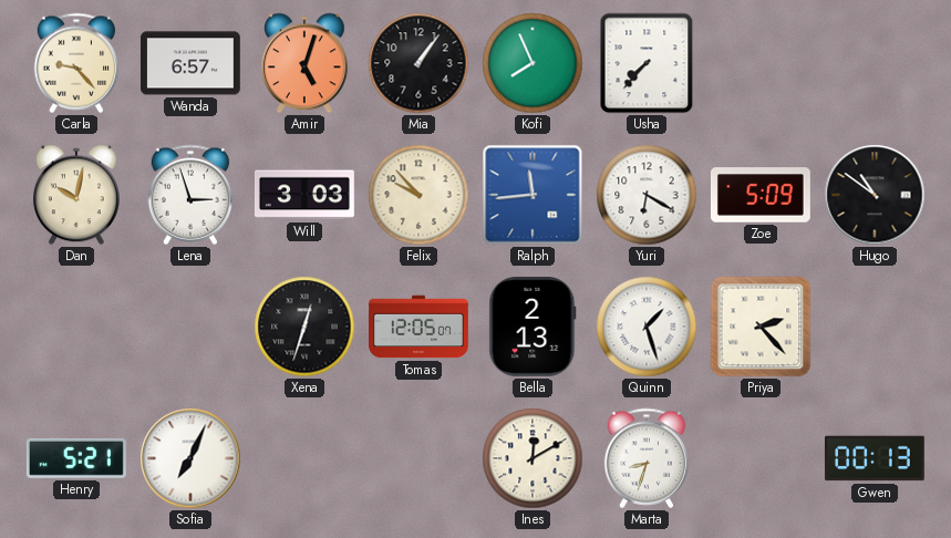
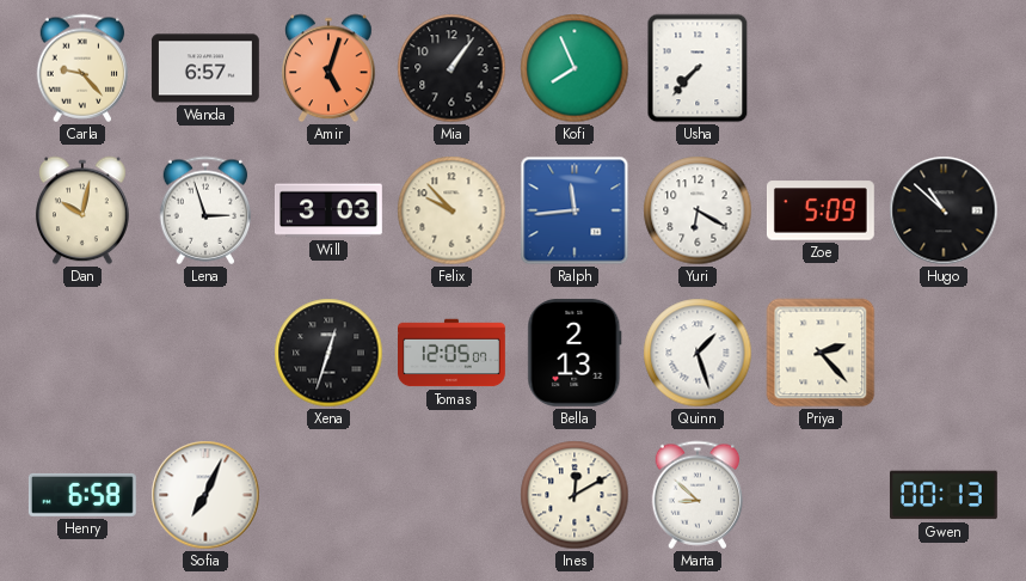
Hugo: 10:51 -> 10:52
Henry: 5:21 -> 6:58
Marta: 8:33 -> 8:52
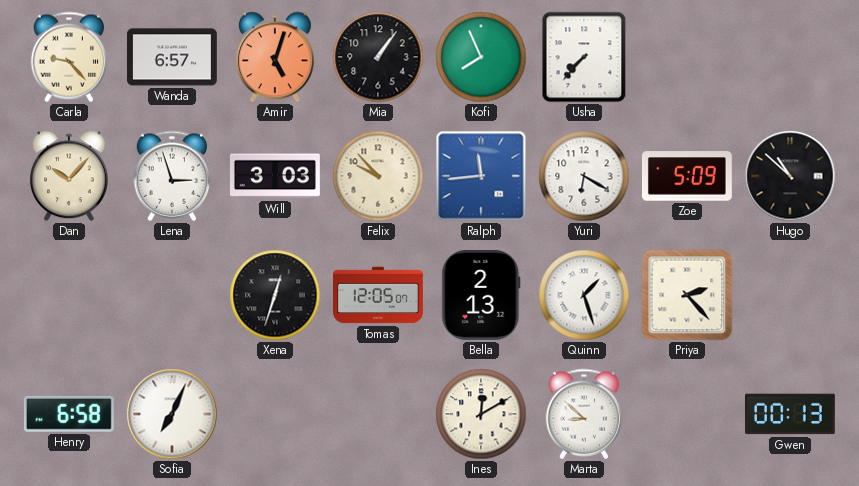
Dan: 10:02 -> 10:07
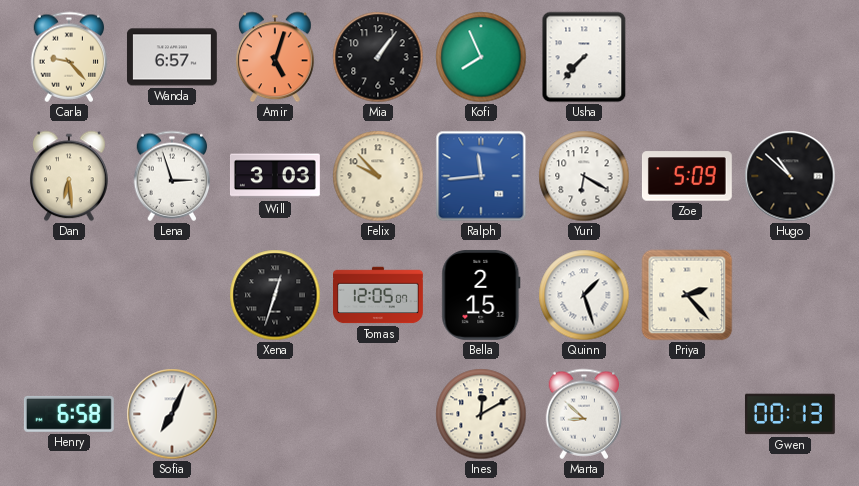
Dan: 10:07 -> 6:29
Bella: 2:13 -> 2:15
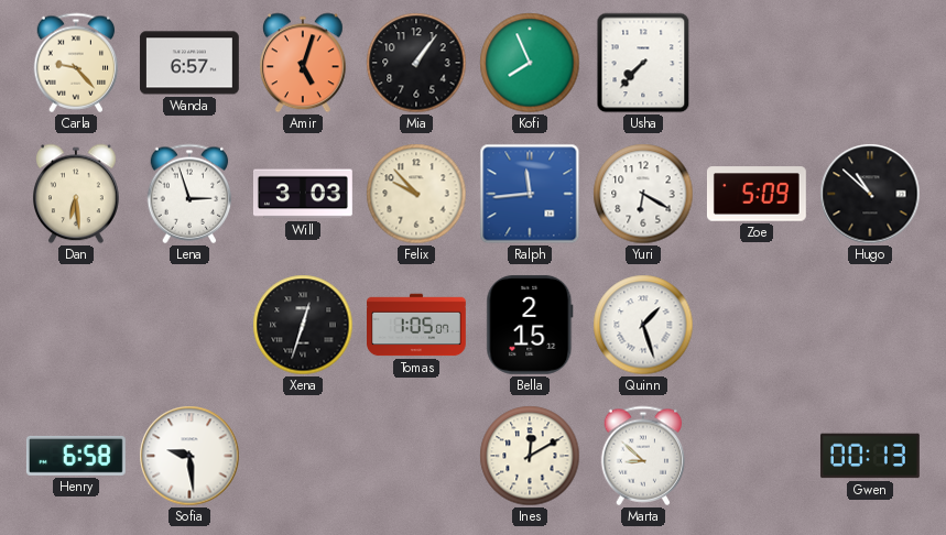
Tomas: 12:05 -> 1:05
Priya: 2:23 -> none
Sofia: 7:04 -> 9:29
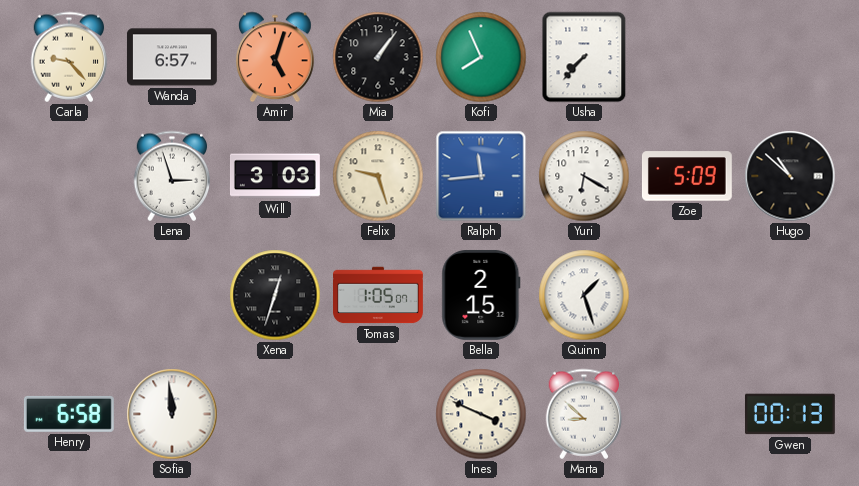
Dan: 6:29 -> none
Felix: 9:53 -> 9:27
Sofia: 9:29 -> 11:59
Ines: 12:10 -> 3:49
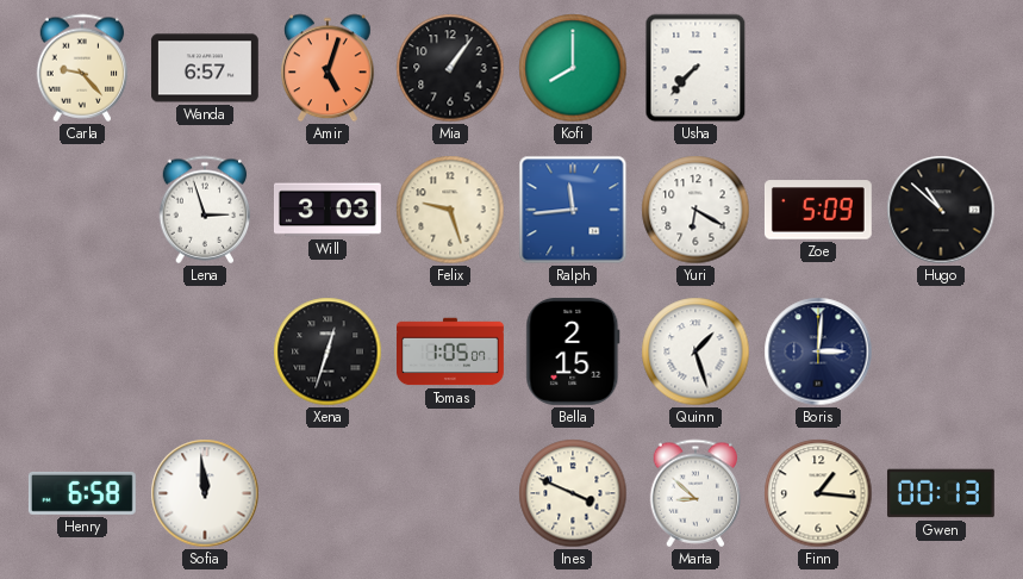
Kofi: 7:56 -> 8:00
Boris: none -> 3:01
Finn: none -> 1:16
